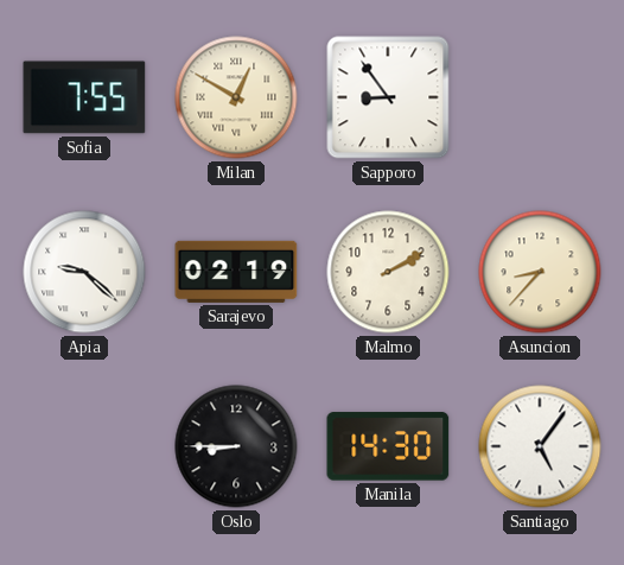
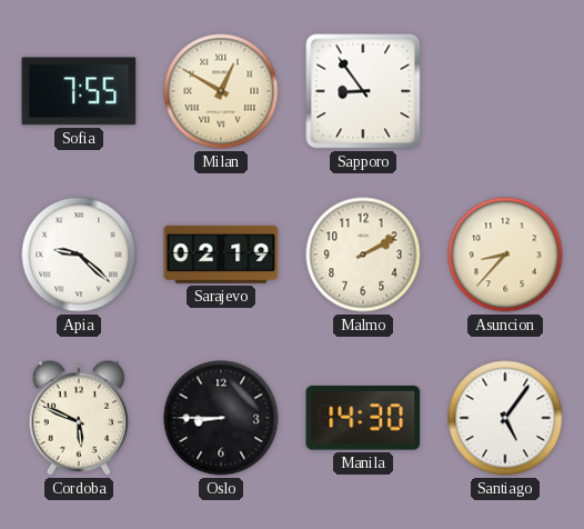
Cordoba: none -> 5:49
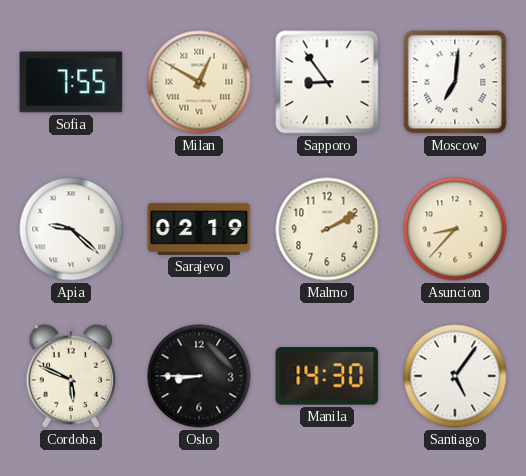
Moscow: none -> 7:01
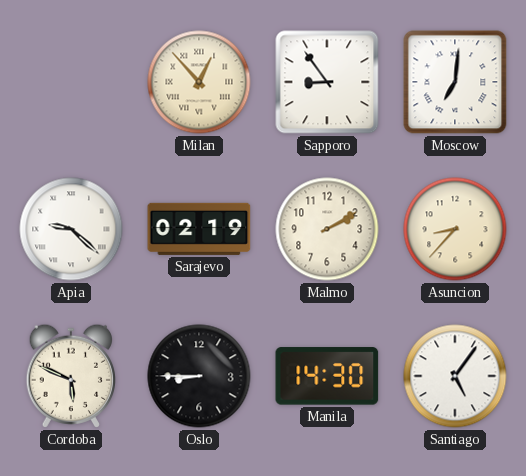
Sofia: 7:55 -> none
Milan: 12:50 -> 12:53
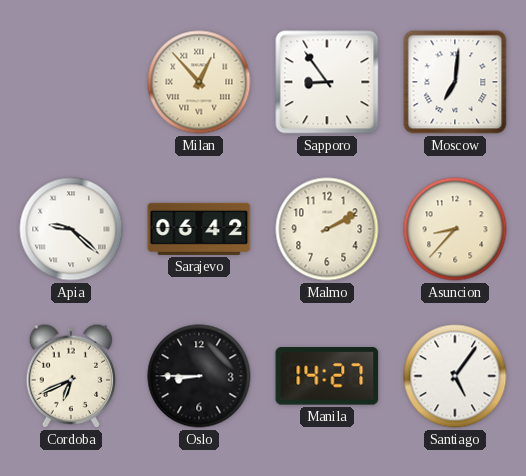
Sarajevo: 02:19 -> 06:42
Cordoba: 5:49 -> 6:41
Manila: 14:30 -> 14:27
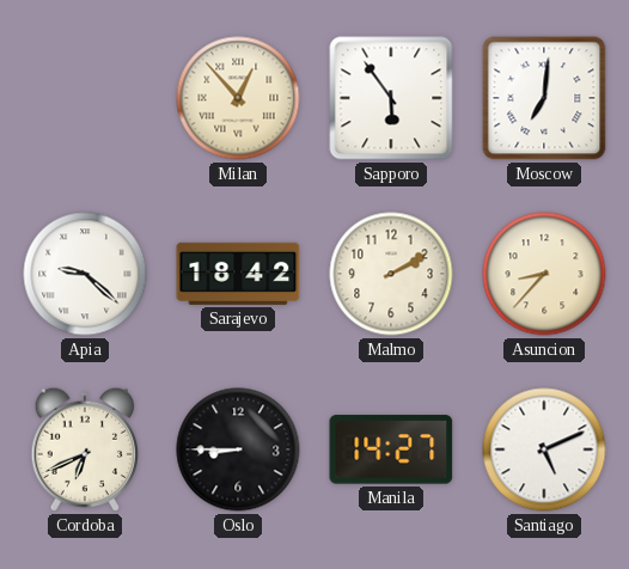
Sapporo: 8:54 -> 5:54
Sarajevo: 06:42 -> 18:42
Santiago: 5:06 -> 5:11
